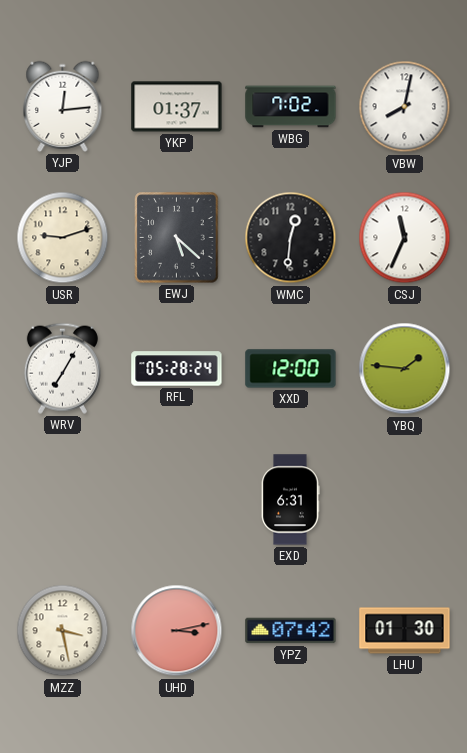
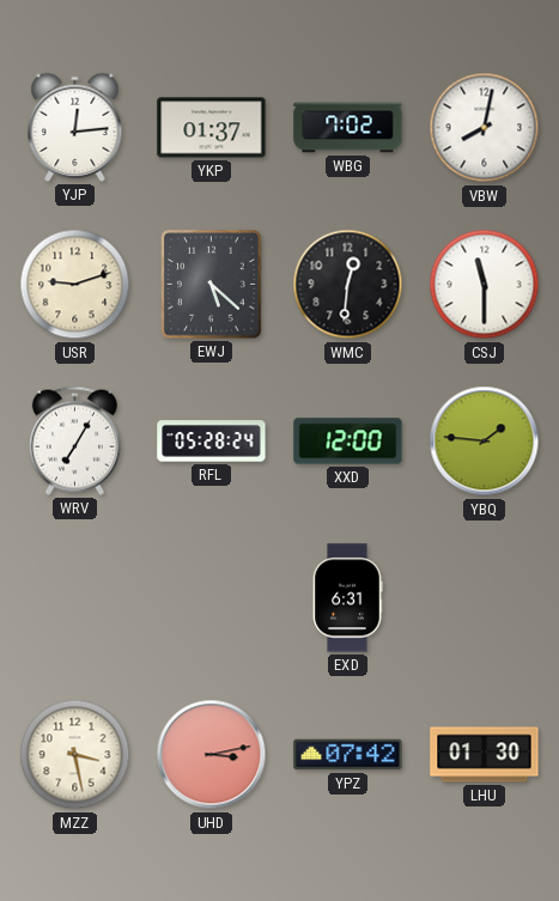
CSJ: 11:34 -> 11:30
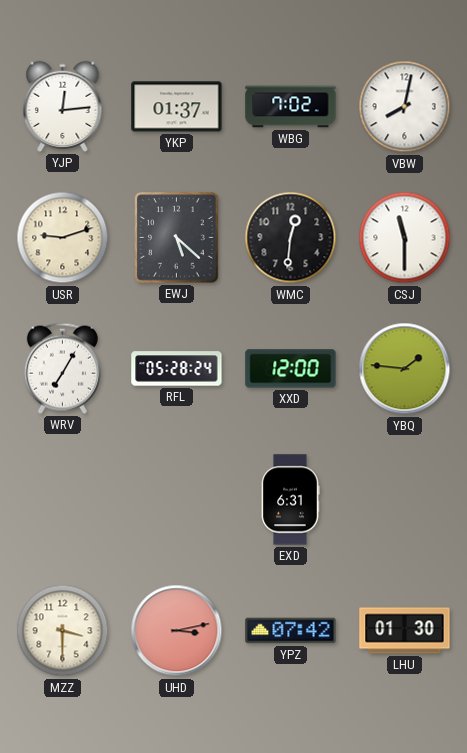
MZZ: 3:28 -> 3:30
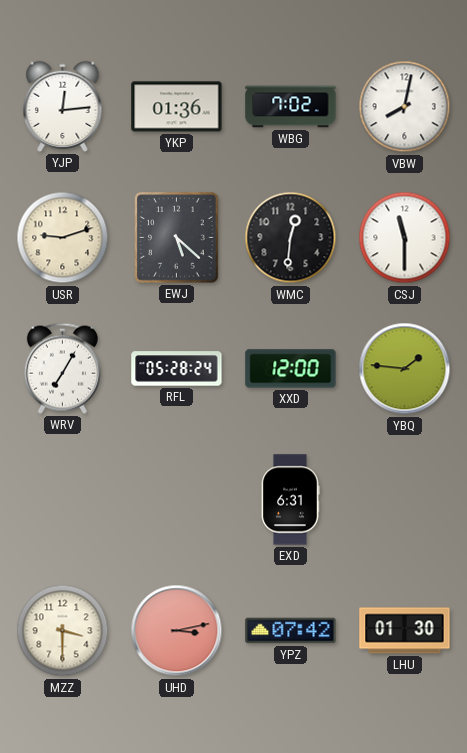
YKP: 01:37 -> 01:36
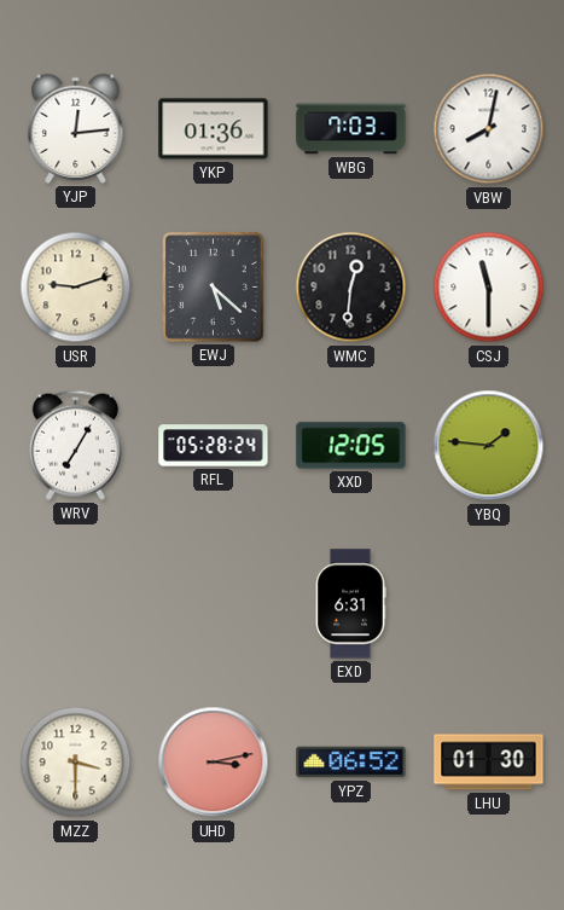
WBG: 7:02 -> 7:03
XXD: 12:00 -> 12:05
YPZ: 07:42 -> 06:52
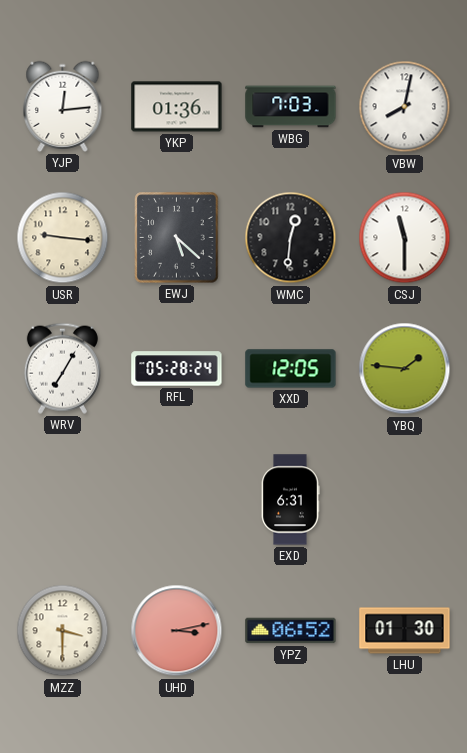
USR: 9:12 -> 9:16
